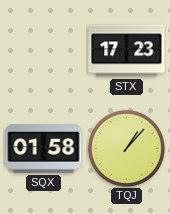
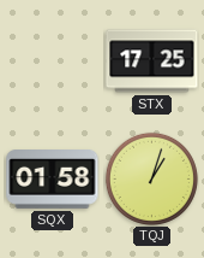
STX: 17:23 -> 17:25
TQJ: 1:07 -> 1:03
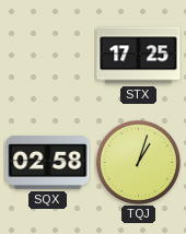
SQX: 01:58 -> 02:58
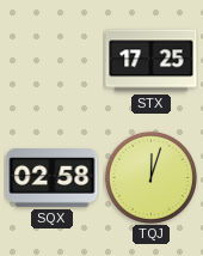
TQJ: 1:03 -> 12:03
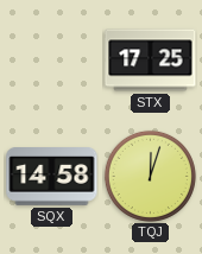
SQX: 02:58 -> 14:58
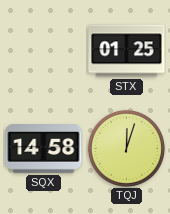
STX: 17:25 -> 01:25
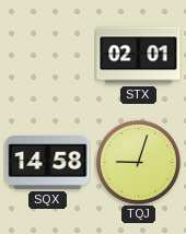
STX: 01:25 -> 02:01
TQJ: 12:03 -> 9:03
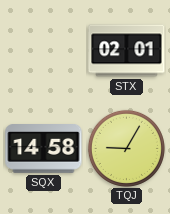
TQJ: 9:03 -> 9:05
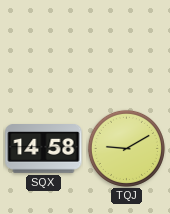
STX: 02:01 -> none
TQJ: 9:05 -> 9:10
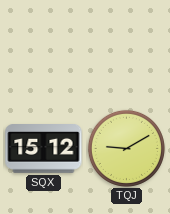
SQX: 14:58 -> 15:12
